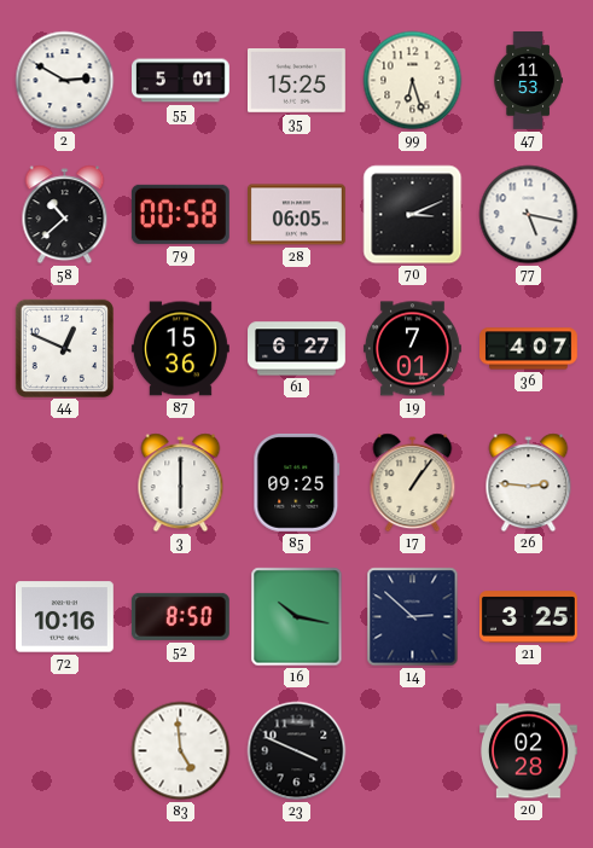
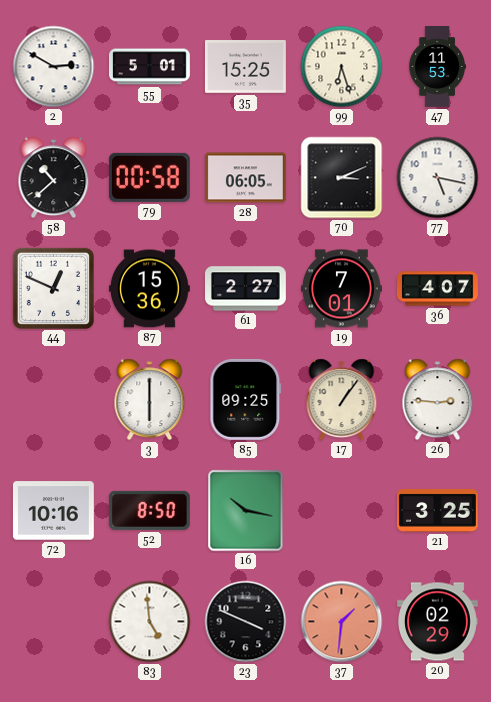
61: 6:27 -> 2:27
14: 2:52 -> none
37: none -> 1:31
20: 02:28 -> 02:29
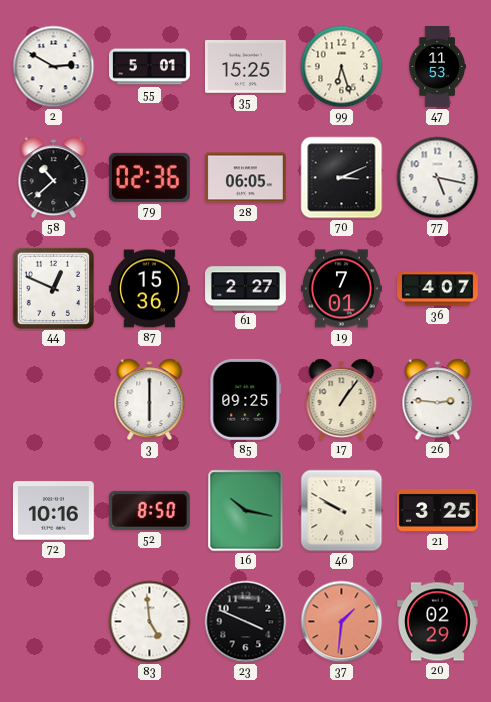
79: 00:58 -> 02:36
46: none -> 9:50
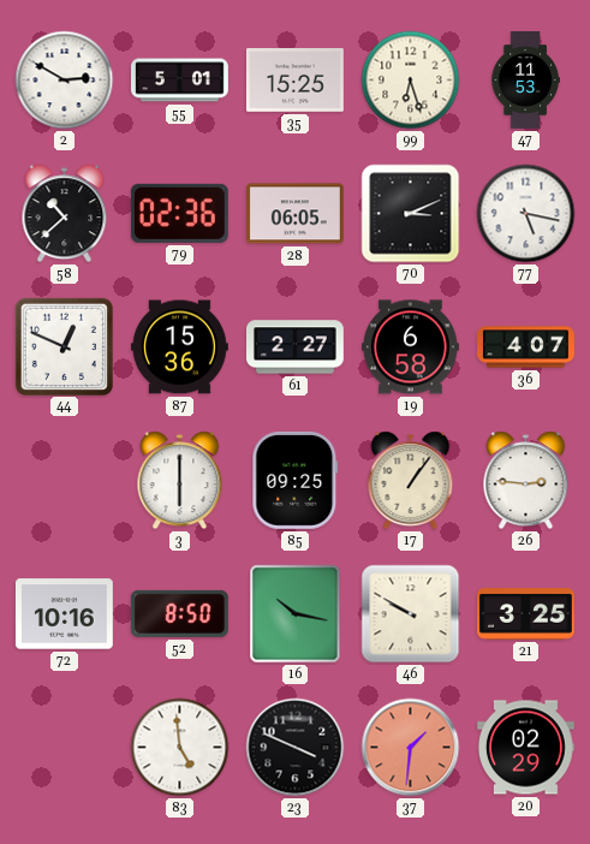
19: 7:01 -> 6:58
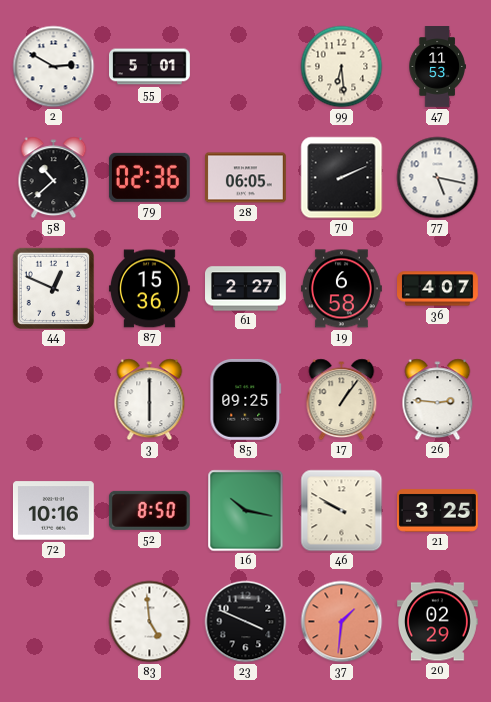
35: 15:25 -> none
99: 6:27 -> 6:29
70: 3:11 -> 2:11
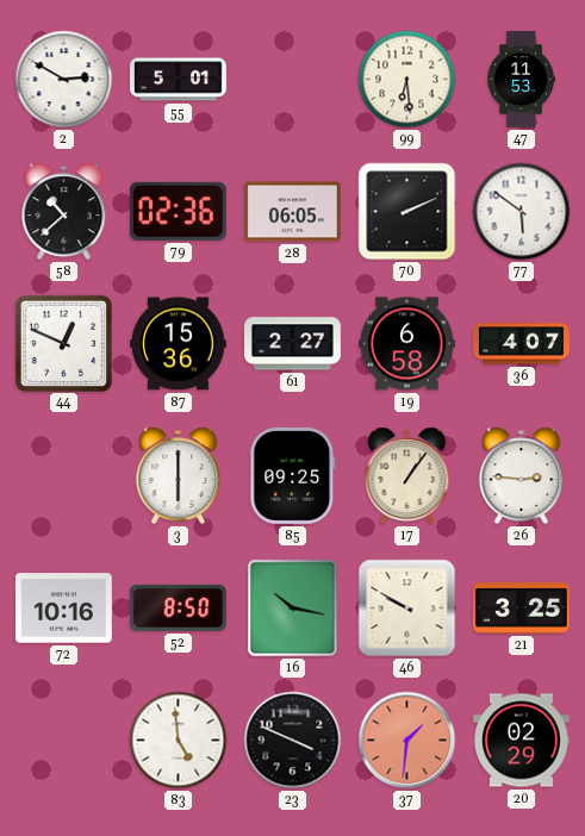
77: 5:17 -> 5:51
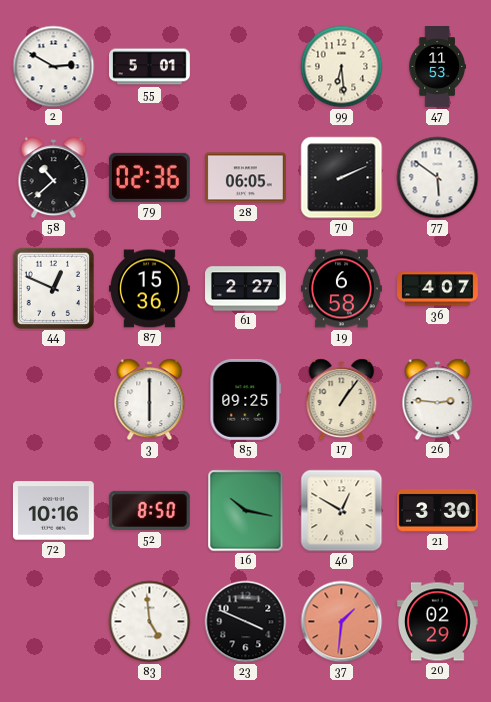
46: 9:50 -> 12:50
21: 3:25 -> 3:30
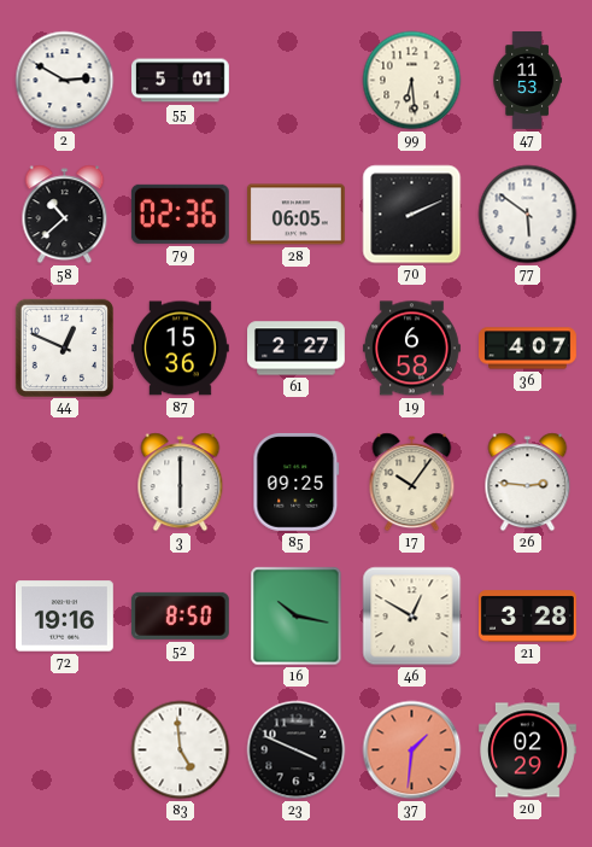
17: 1:06 -> 10:06
72: 10:16 -> 19:16
21: 3:30 -> 3:28
